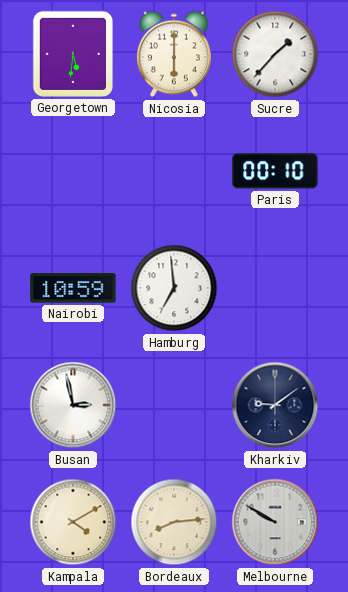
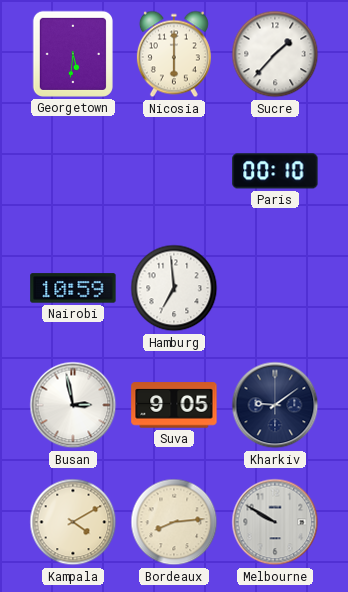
Suva: none -> 9:05
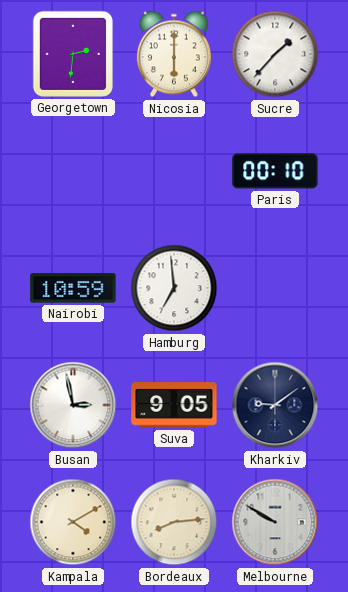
Georgetown: 5:31 -> 2:31
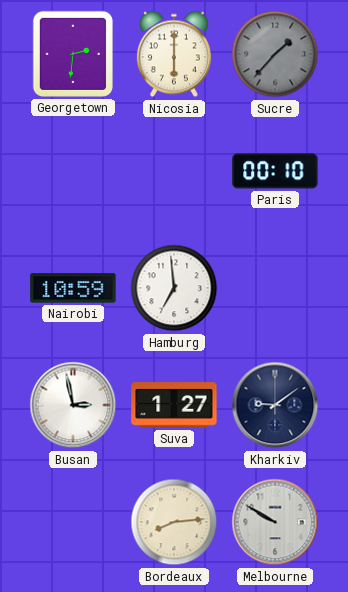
Sucre dial: white -> grey
Suva: 9:05 -> 1:27
Kampala: 4:10 -> none
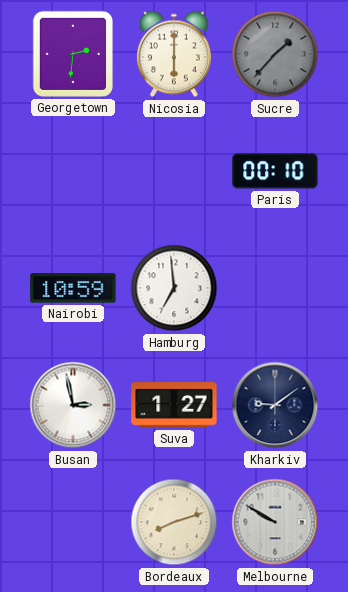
Bordeaux: 8:14 -> 8:12
